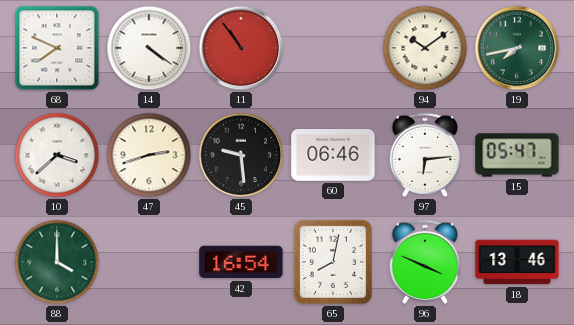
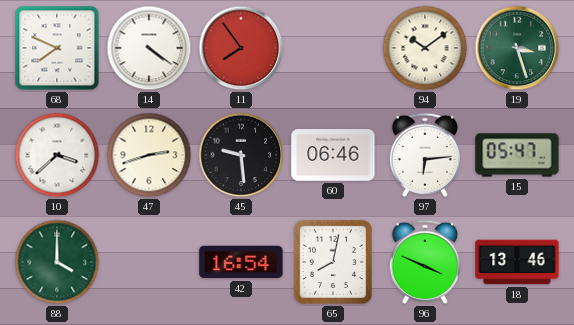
11: 10:54 -> 7:54
19: 7:43 -> 3:27
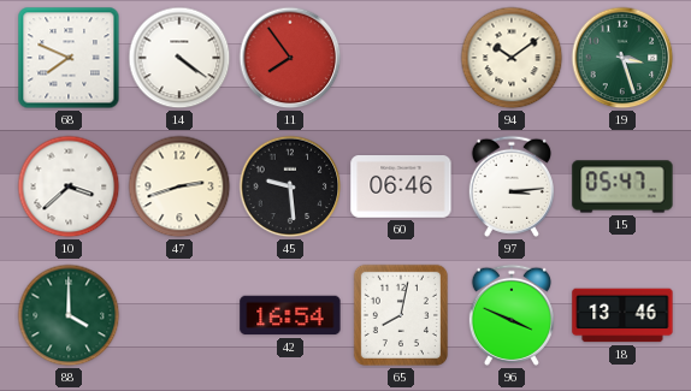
97: 6:14 -> 3:14
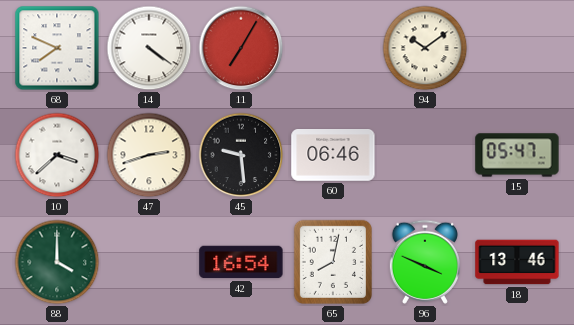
11: 7:54 -> 7:05
19: 3:27 -> none
97: 3:14 -> none
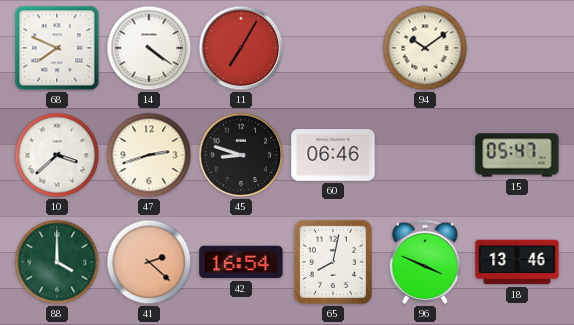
45: 9:29 -> 8:48
41: none -> 2:22
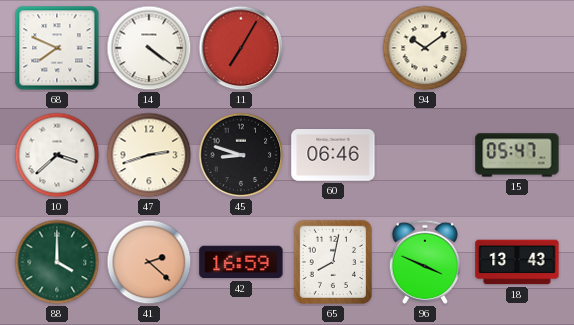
42: 16:54 -> 16:59
18: 13:46 -> 13:43
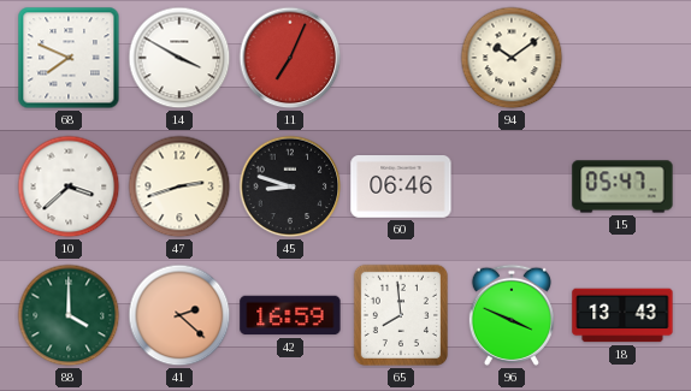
14: 4:21 -> 3:50
11: 7:05 -> 7:04
65: 8:02 -> 7:59
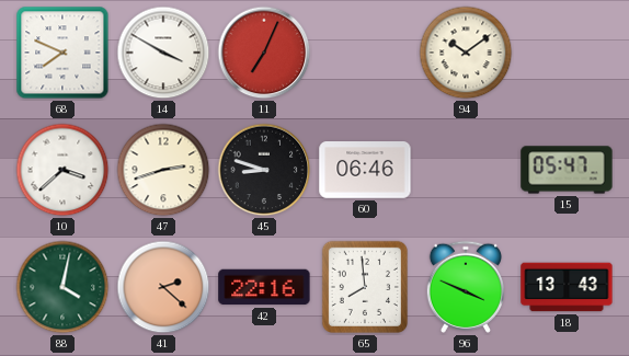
88: 4:00 -> 4:02
42: 16:59 -> 22:16
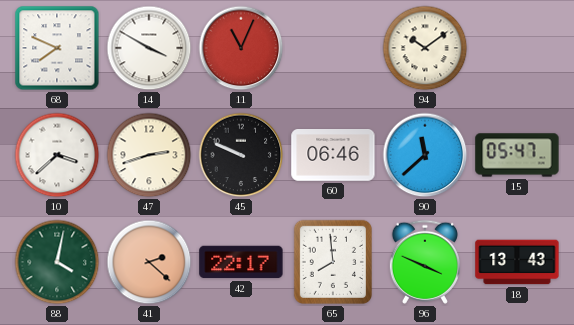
11: 7:04 -> 11:04
45: 8:48 -> 9:49
90: none -> 11:38
42: 22:16 -> 22:17
